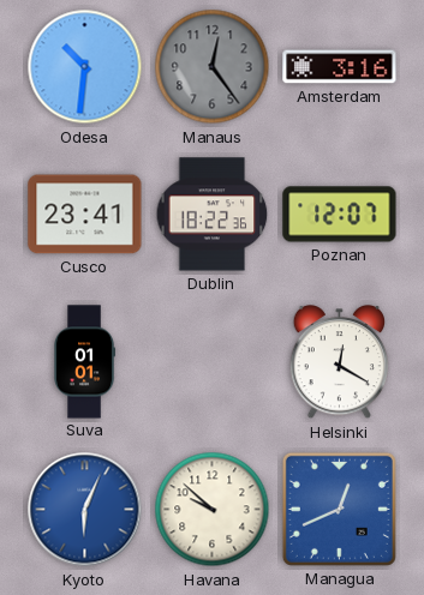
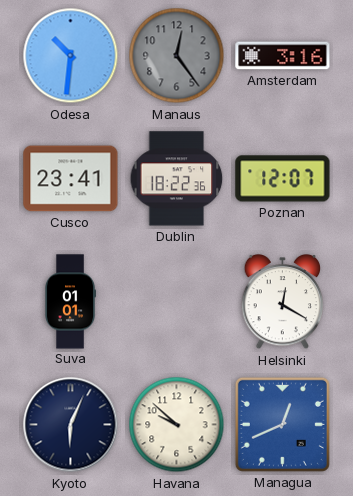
Kyoto dial: blue -> navy
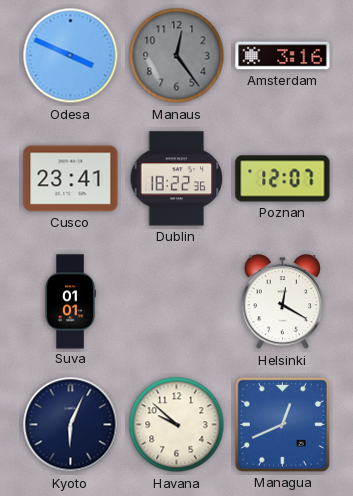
Odesa: 10:31 -> 3:49
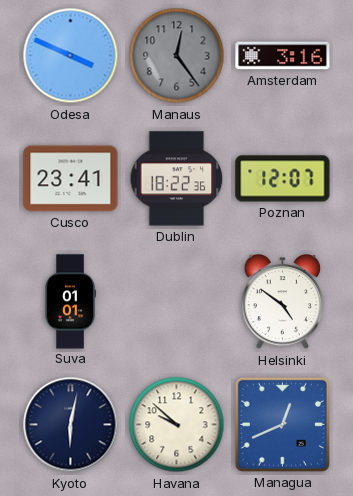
Helsinki: 12:20 -> 4:51
Kyoto: 6:04 -> 6:02
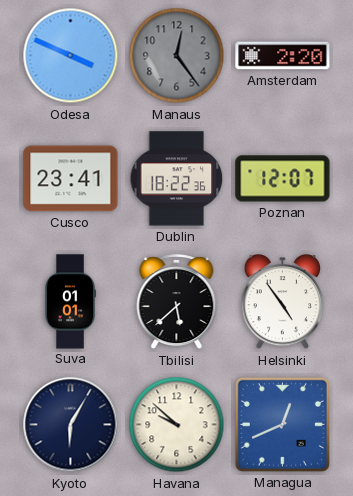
Amsterdam: 3:16 -> 2:20
Tbilisi: none -> 5:38
Helsinki: 4:51 -> 4:54
Kyoto: 6:02 -> 6:05
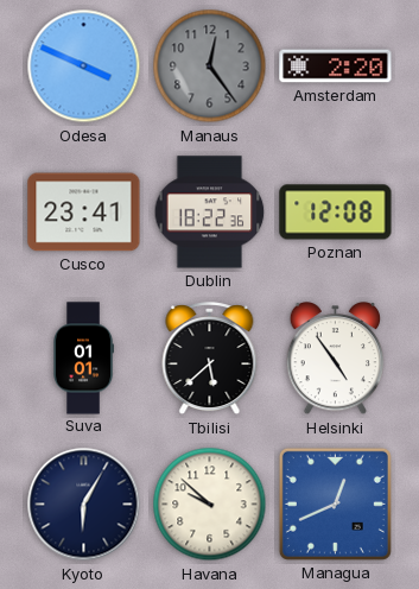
Poznan: 12:07 -> 12:08
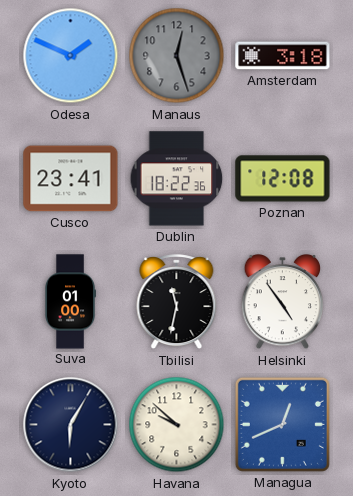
Odesa: 3:49 -> 1:49
Manaus: 12:24 -> 12:27
Amsterdam: 2:20 -> 3:18
Suva: 01:01 -> 01:00
Tbilisi: 5:38 -> 11:32
